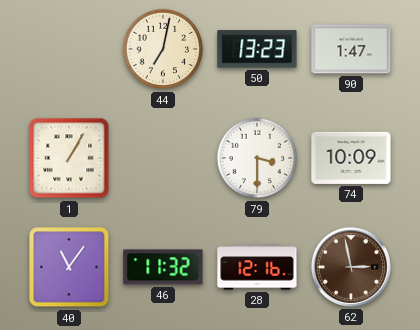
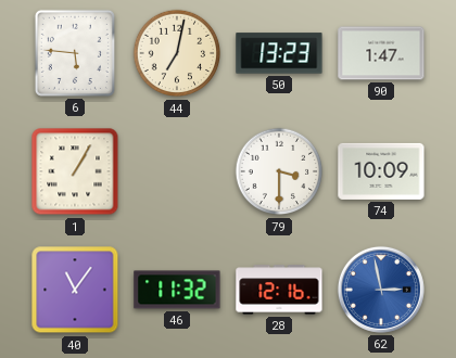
6: none -> 5:46
62 dial: brown -> blue
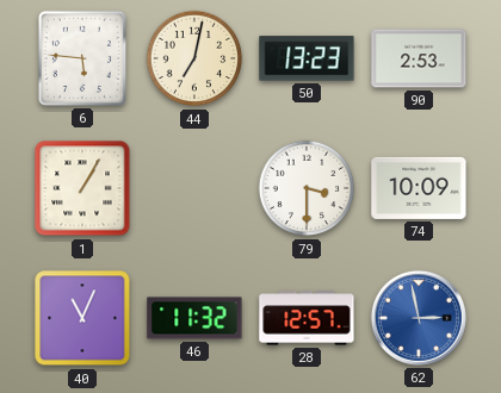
90: 1:47 -> 2:53
40: 11:06 -> 11:04
28: 12:16 -> 12:57
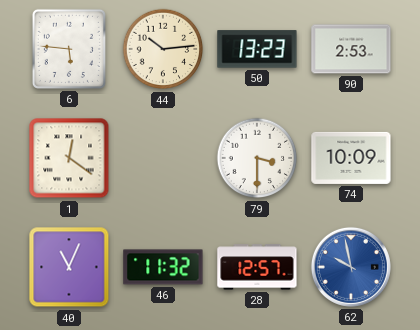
44: 7:02 -> 10:14
1: 1:05 -> 12:21
62: 2:58 -> 9:58
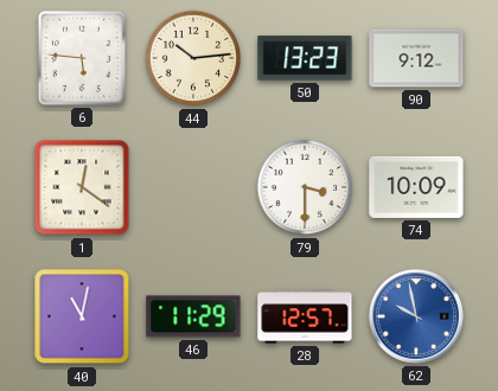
90: 2:53 -> 9:12
40: 11:04 -> 11:02
46: 11:32 -> 11:29
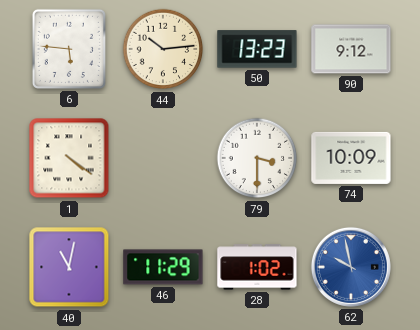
1: 12:21 -> 4:21
28: 12:57 -> 1:02
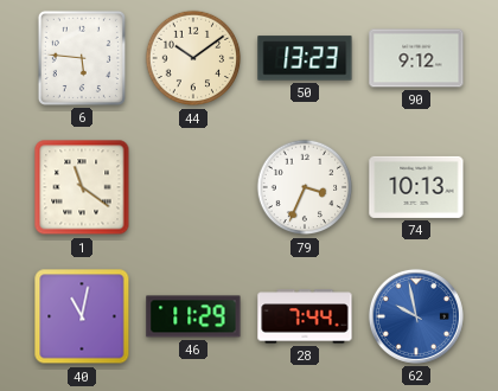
44: 10:14 -> 10:09
1: 4:21 -> 11:21
79: 3:30 -> 3:34
74: 10:09 -> 10:13
28: 1:02 -> 7:44
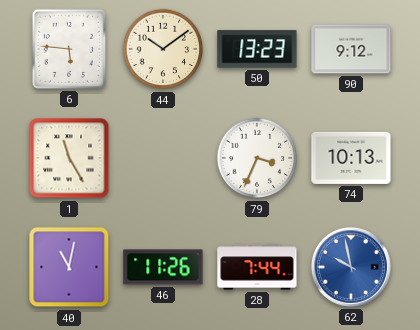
1: 11:21 -> 11:25
46: 11:29 -> 11:26
